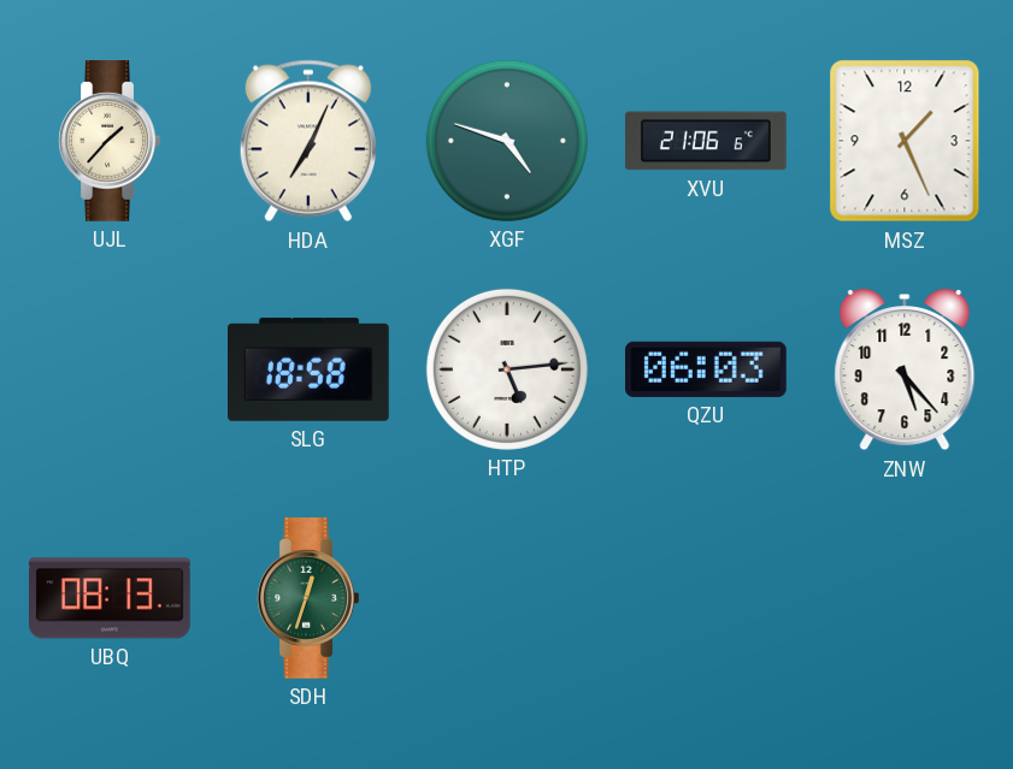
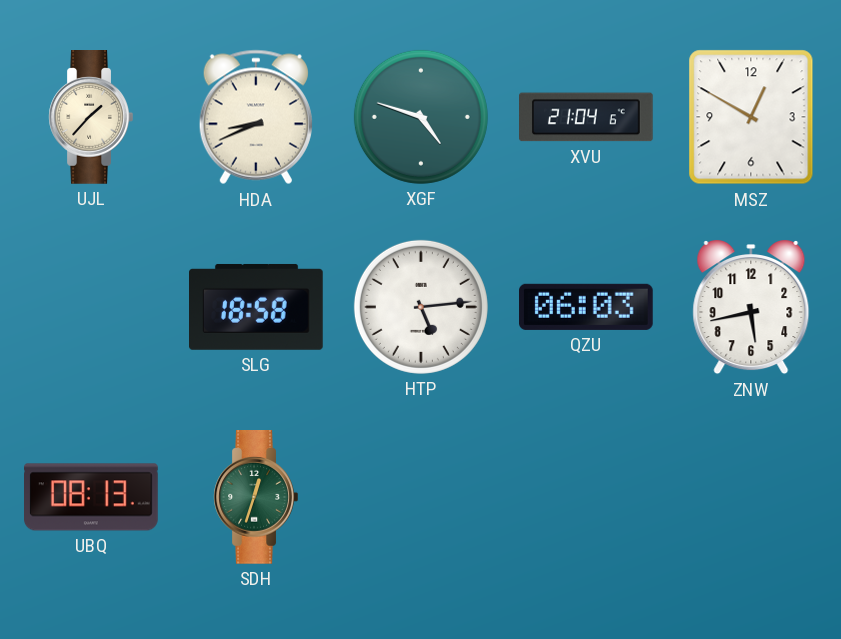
HDA: 7:04 -> 8:41
XVU: 21:06 -> 21:04
MSZ: 1:26 -> 12:50
ZNW: 5:23 -> 5:43
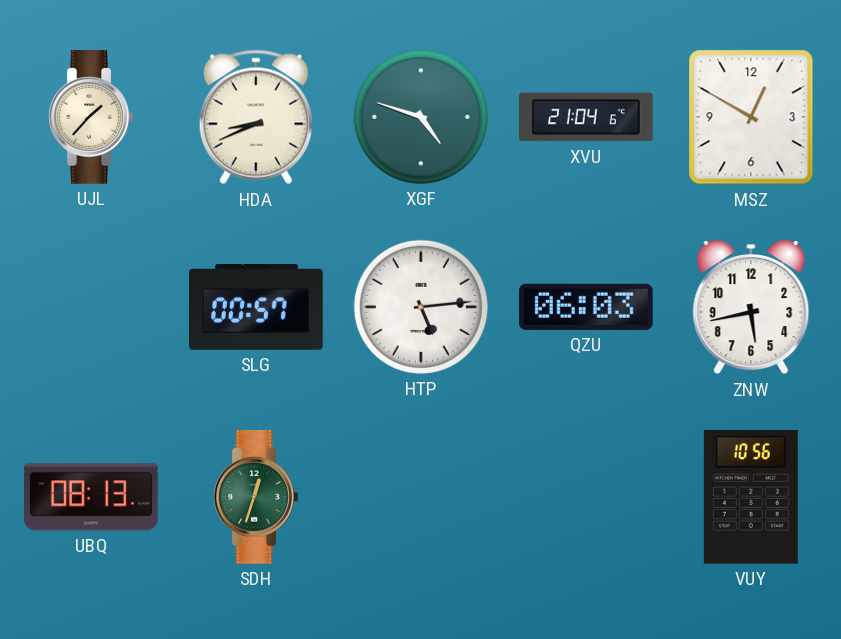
SLG: 18:58 -> 00:57
VUY: none -> 10:56
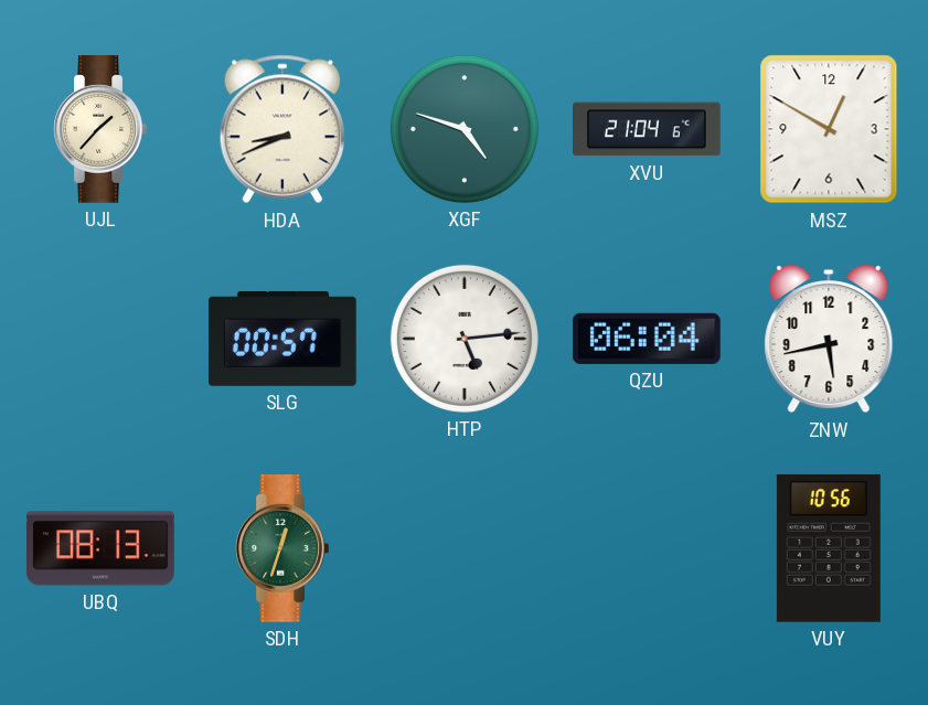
QZU: 06:03 -> 06:04
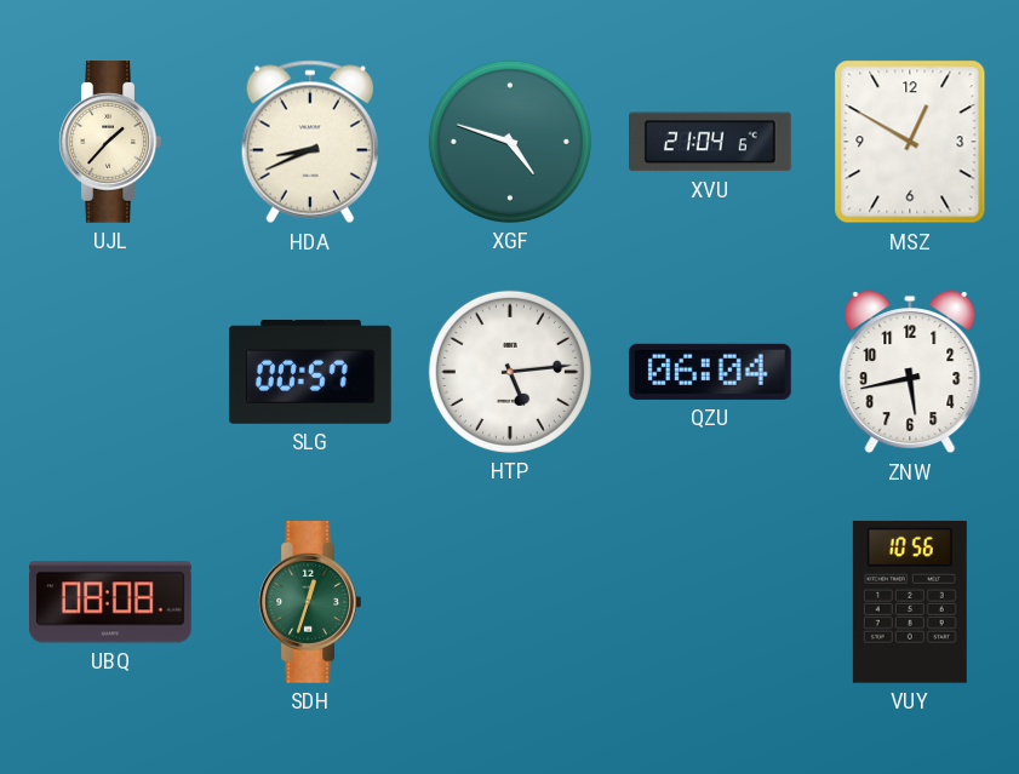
UBQ: 08:13 -> 08:08
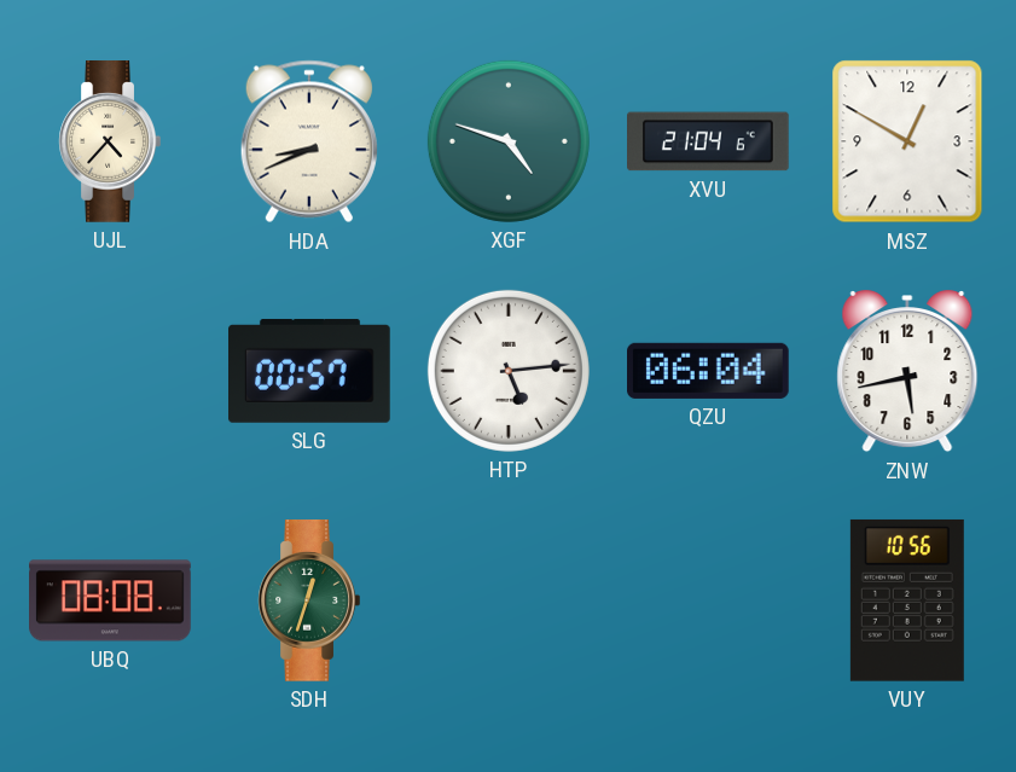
UJL: 1:37 -> 4:37
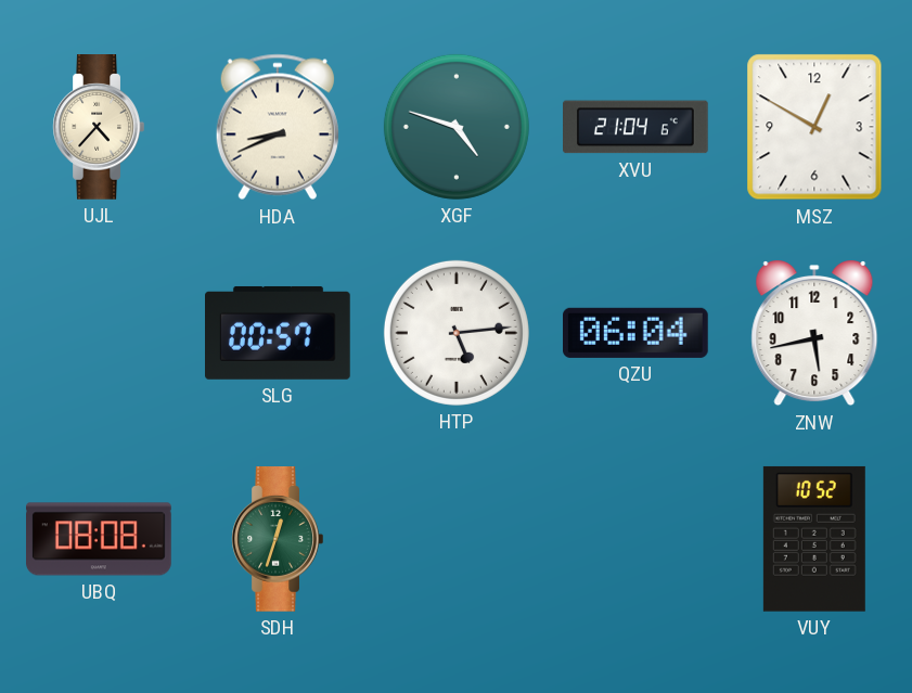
VUY: 10:56 -> 10:52
